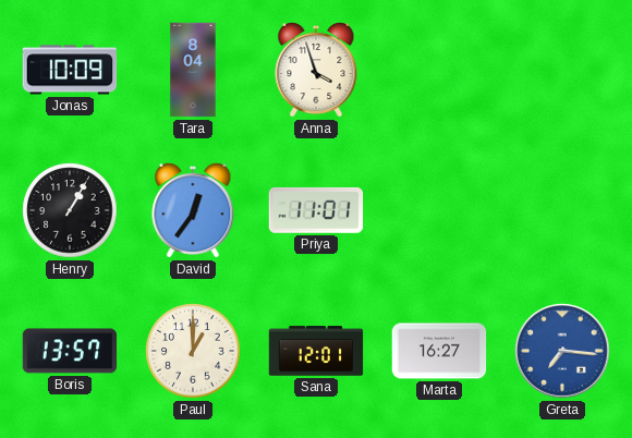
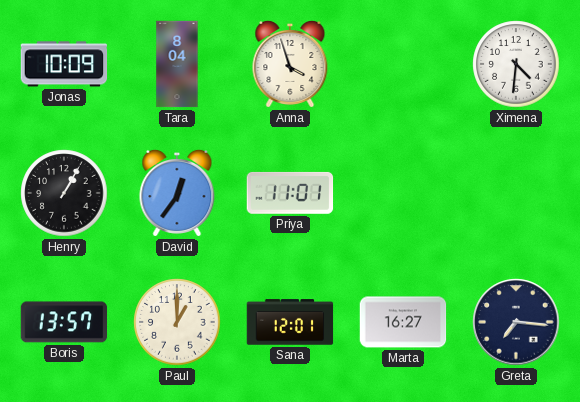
Ximena: none -> 4:31
Greta dial: blue -> navy
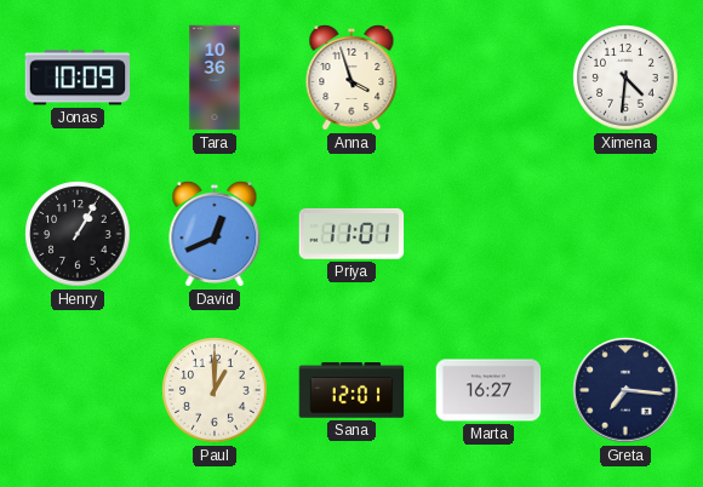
Tara: 8:04 -> 10:36
David: 12:36 -> 12:41
Boris: 13:57 -> none
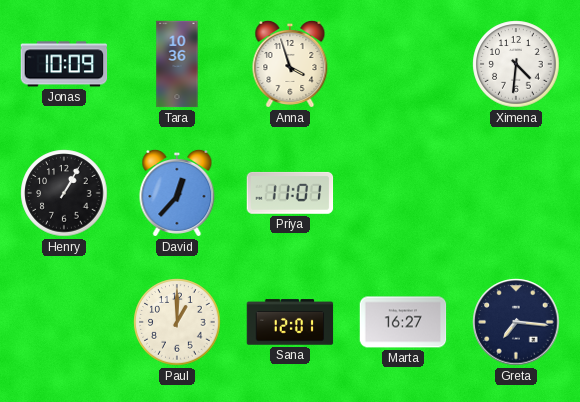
David: 12:41 -> 12:37
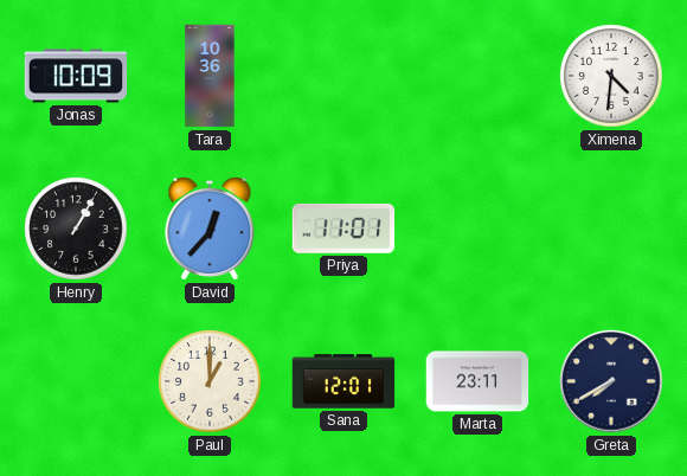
Anna: 3:57 -> none
Marta: 16:27 -> 23:11
Greta: 7:16 -> 7:40
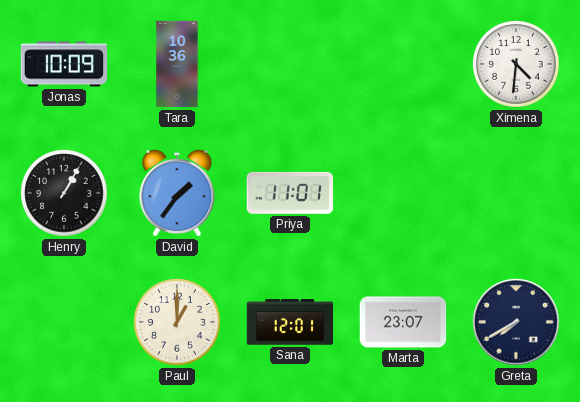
David: 12:37 -> 1:36
Marta: 23:11 -> 23:07
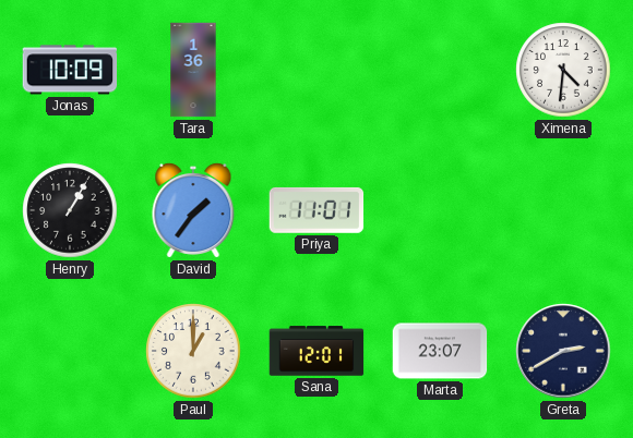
Tara: 10:36 -> 1:36
Greta: 7:40 -> 2:40
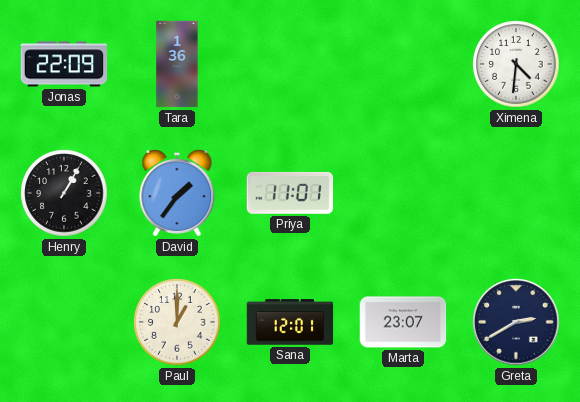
Jonas: 10:09 -> 22:09
